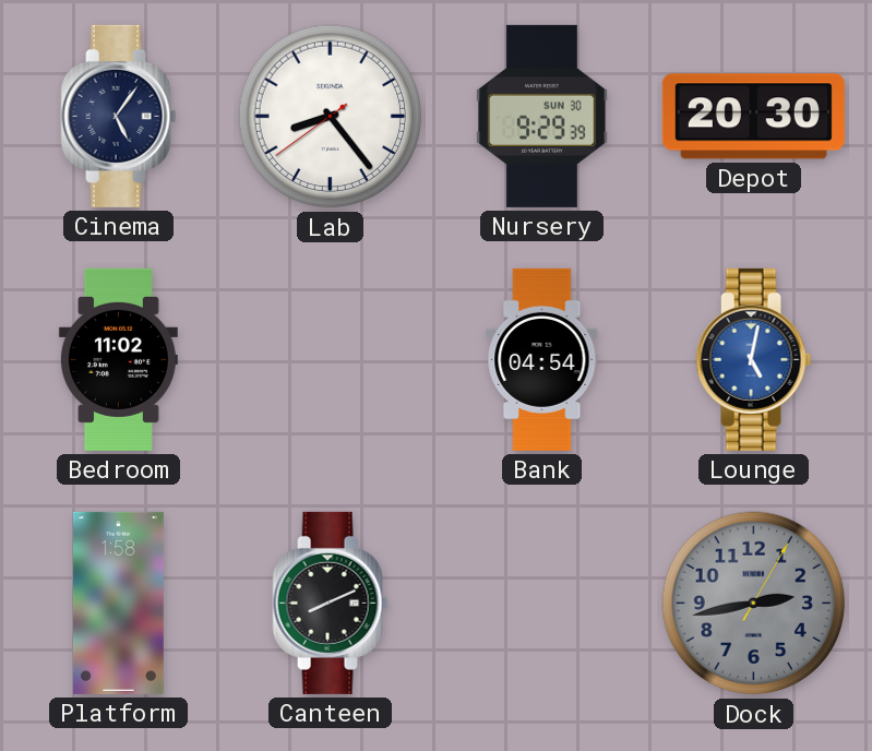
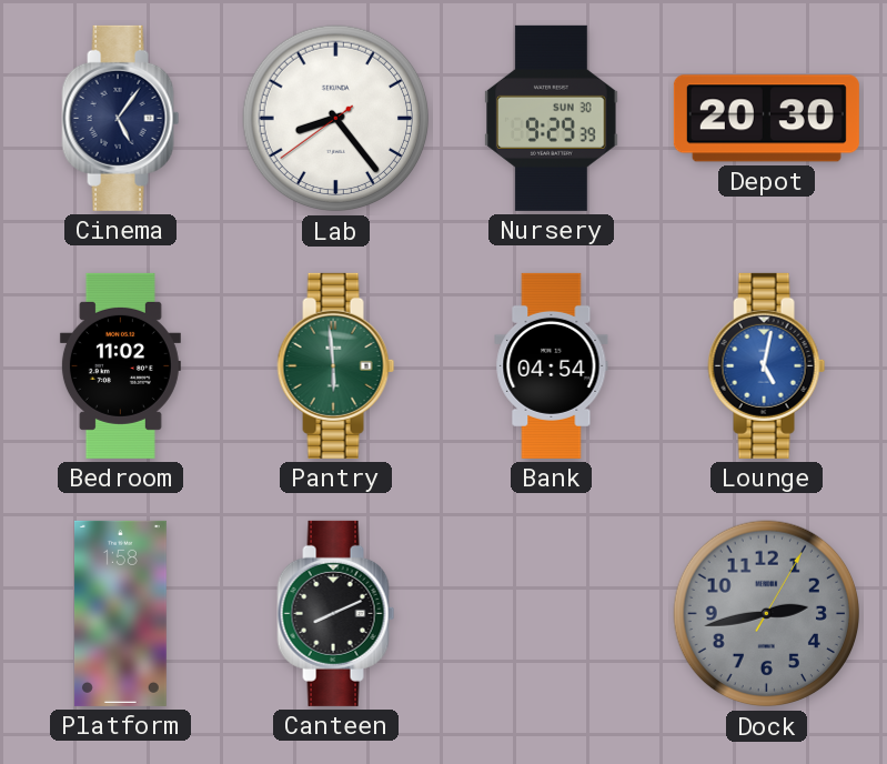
Pantry: none -> 5:59
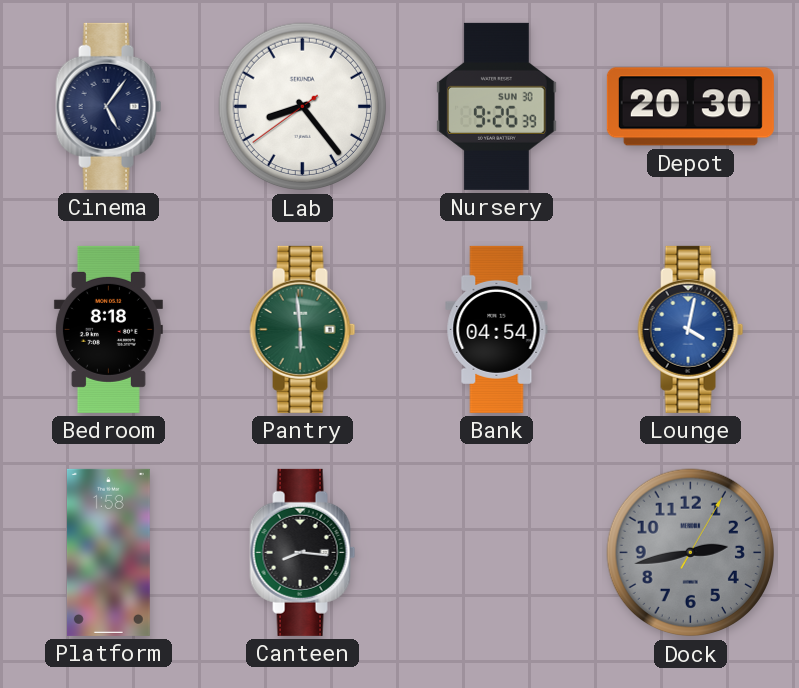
Nursery: 9:29 -> 9:26
Bedroom: 11:02 -> 8:18
Lounge: 5:02 -> 4:02
Canteen: 8:11 -> 8:16
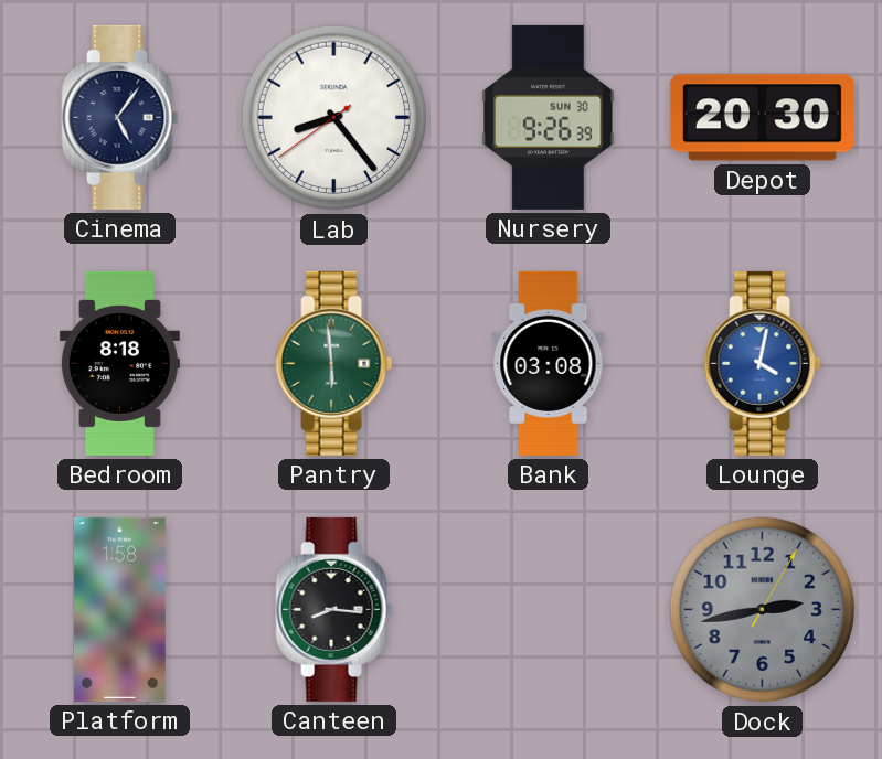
Bank: 04:54 -> 03:08
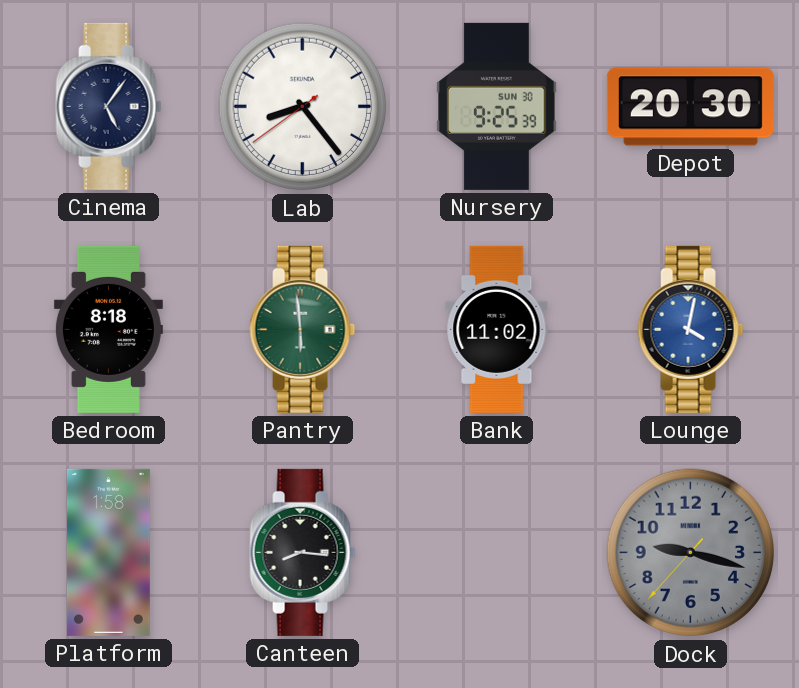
Nursery: 9:26 -> 9:25
Bank: 03:08 -> 11:02
Dock: 2:43 -> 9:17
